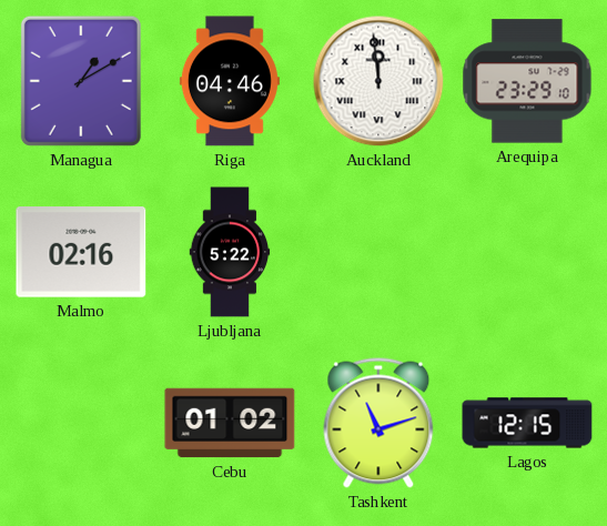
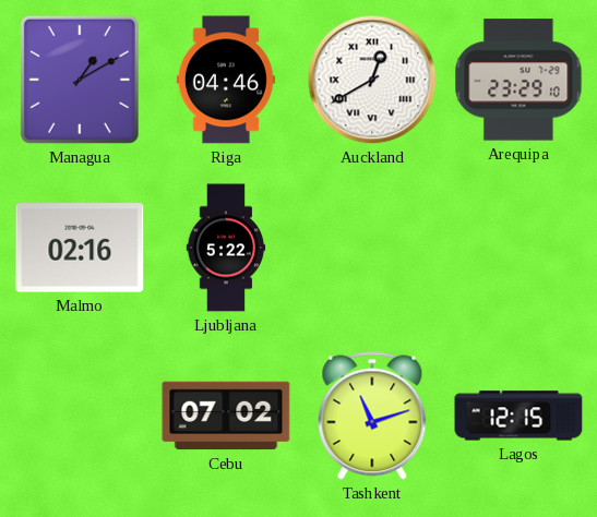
Auckland: 11:59 -> 12:40
Cebu: 01:02 -> 07:02
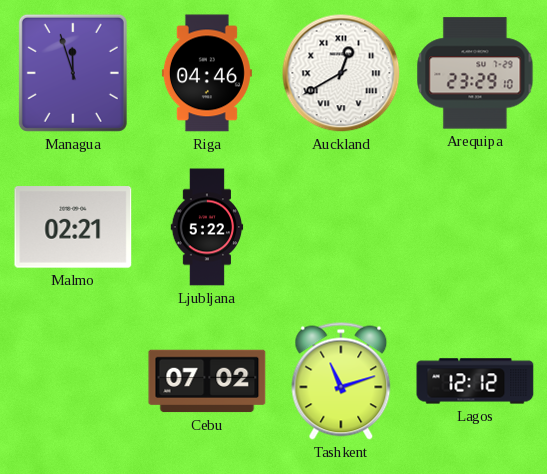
Managua: 1:10 -> 11:57
Malmo: 02:16 -> 02:21
Lagos: 12:15 -> 12:12
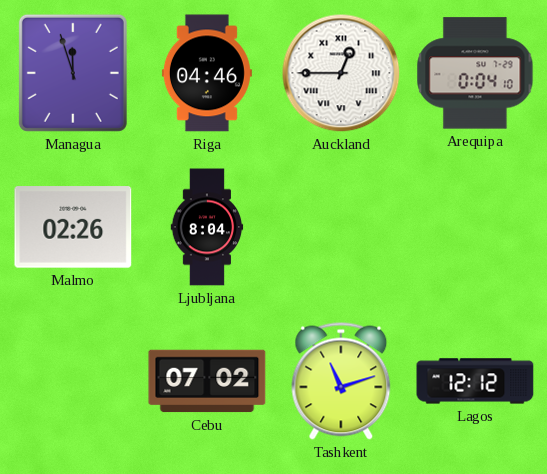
Auckland: 12:40 -> 12:45
Arequipa: 23:29 -> 0:04
Malmo: 02:21 -> 02:26
Ljubljana: 5:22 -> 8:04
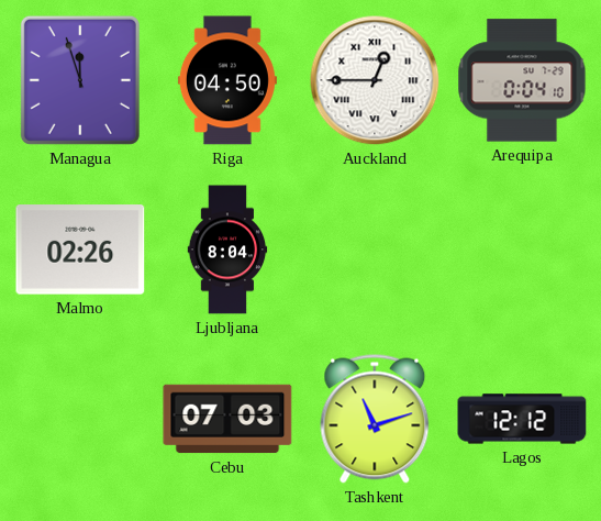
Riga: 04:46 -> 04:50
Cebu: 07:02 -> 07:03
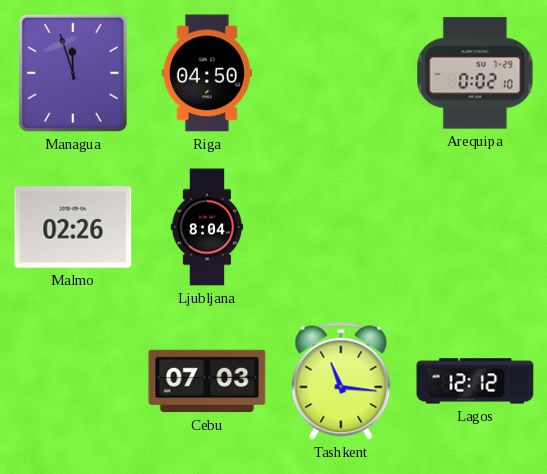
Auckland: 12:45 -> none
Arequipa: 0:04 -> 0:02
Tashkent: 11:12 -> 11:16
